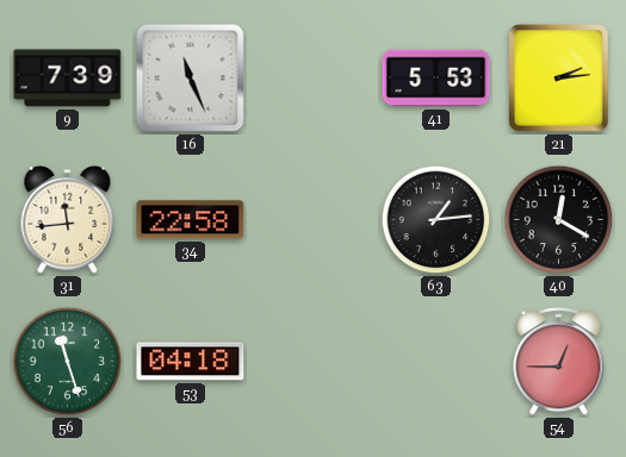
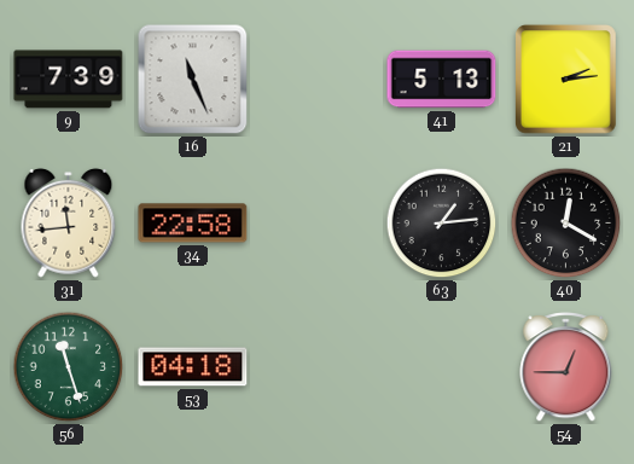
41: 5:53 -> 5:13
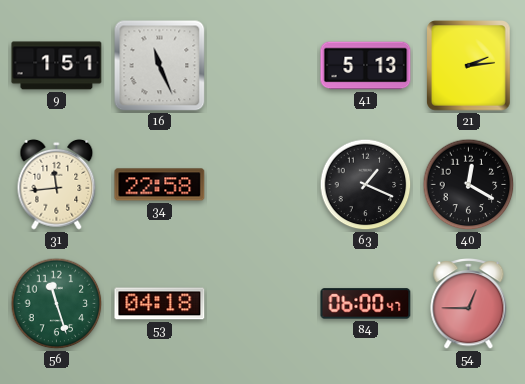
9: 7:39 -> 1:51
63: 1:14 -> 1:19
84: none -> 06:00
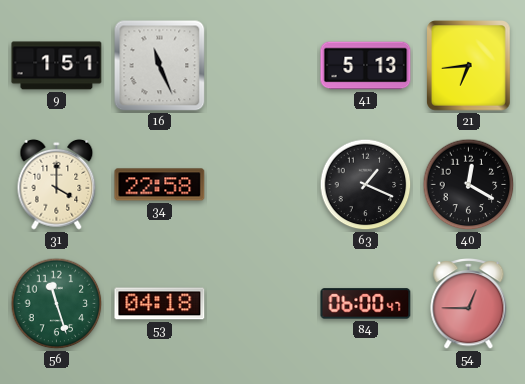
21: 2:14 -> 6:44
31: 11:44 -> 4:00
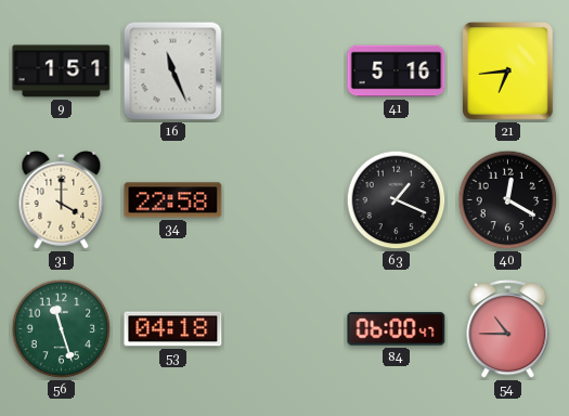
41: 5:13 -> 5:16
54: 12:45 -> 10:45
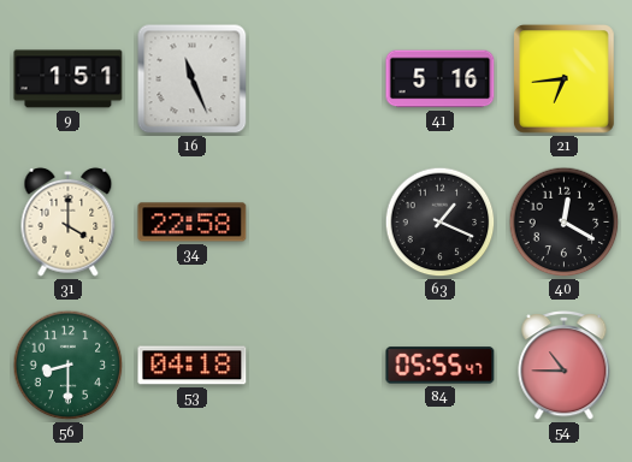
56: 11:27 -> 8:30
84: 06:00 -> 05:55
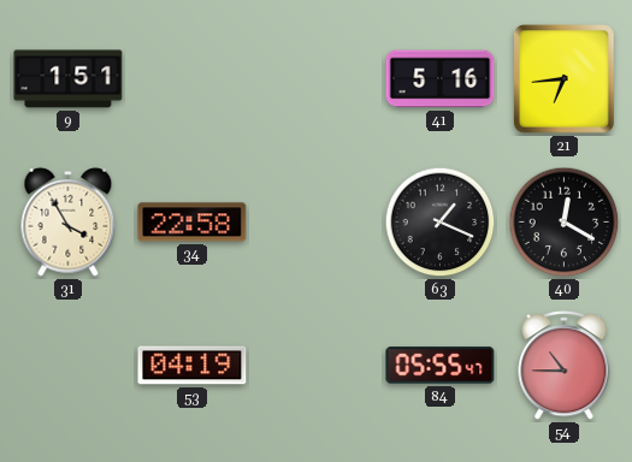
16: 11:26 -> none
31: 4:00 -> 3:55
56: 8:30 -> none
53: 04:18 -> 04:19
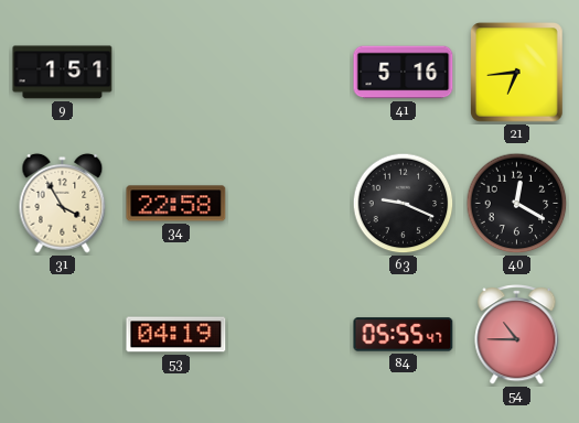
63: 1:19 -> 9:19
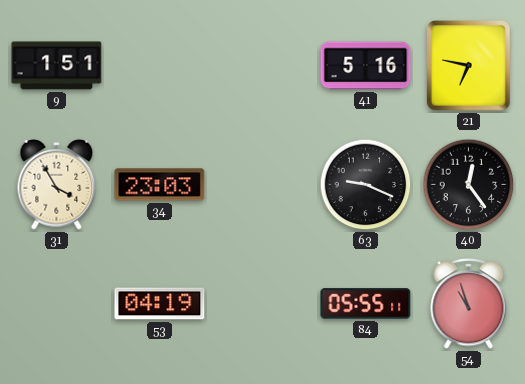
21: 6:44 -> 6:47
34: 22:58 -> 23:03
40: 12:20 -> 12:24
84: 05:55:47 -> 05:55:11
54: 10:45 -> 10:57
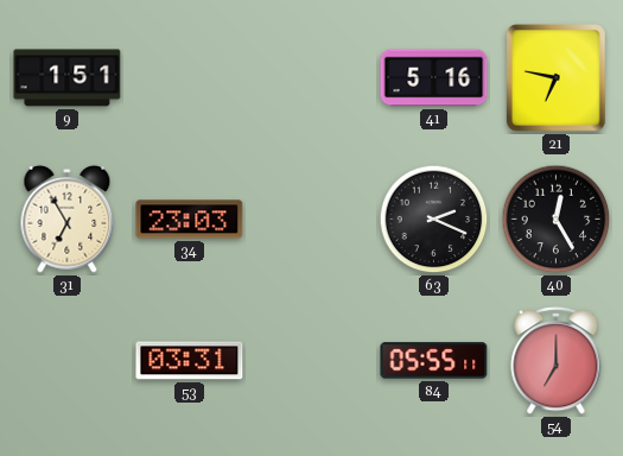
31: 3:55 -> 6:55
63: 9:19 -> 2:19
40: 12:24 -> 12:25
53: 04:19 -> 03:31
54: 10:57 -> 7:00
